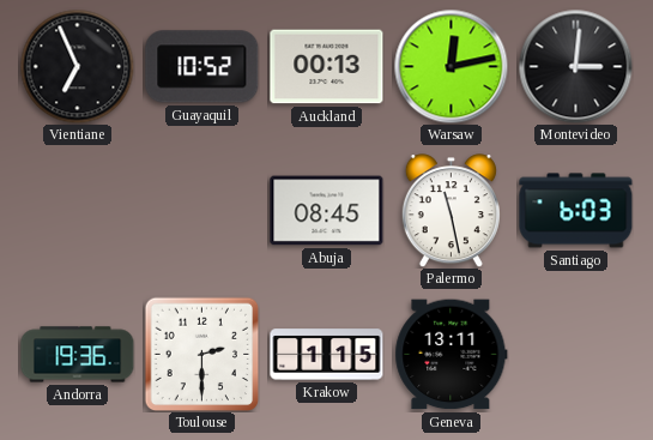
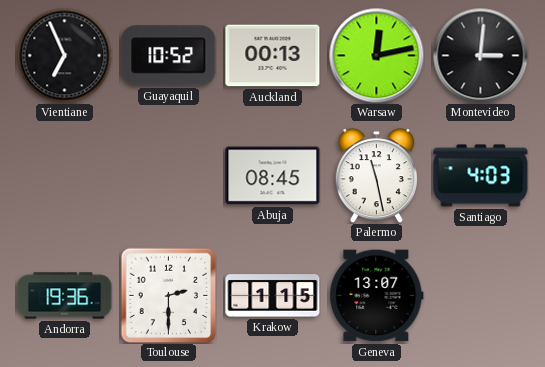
Santiago: 6:03 -> 4:03
Geneva: 13:11 -> 13:07
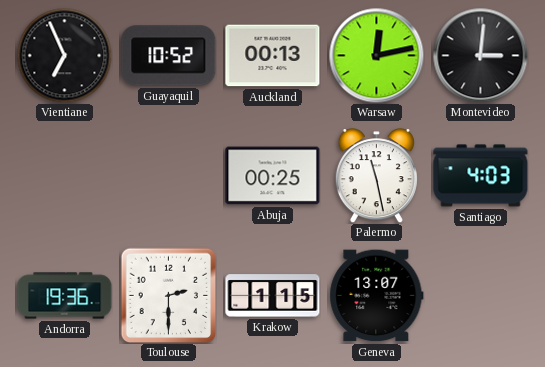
Abuja: 08:45 -> 00:25
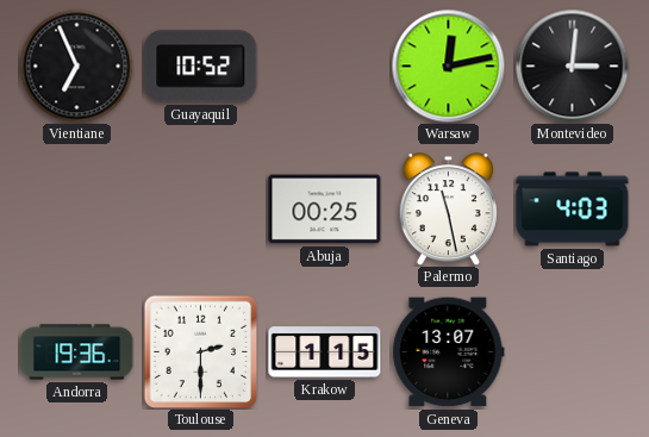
Auckland: 00:13 -> none
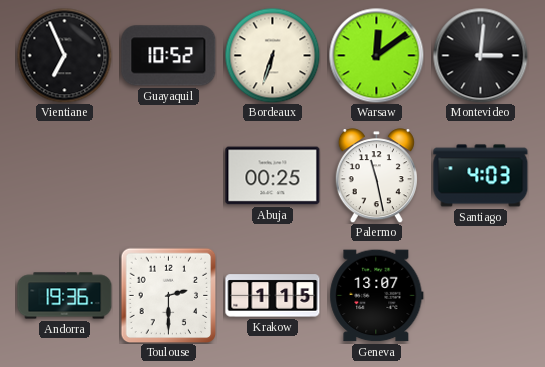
Bordeaux: none -> 6:33
Warsaw: 12:13 -> 12:09
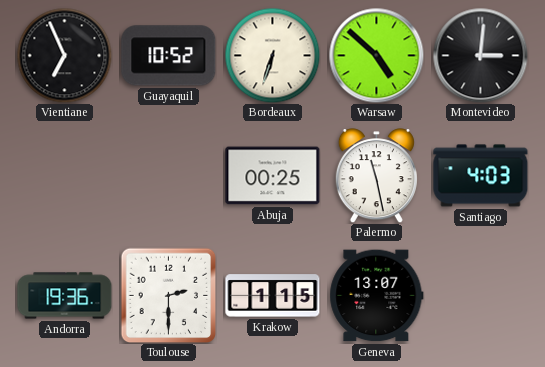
Warsaw: 12:09 -> 4:52
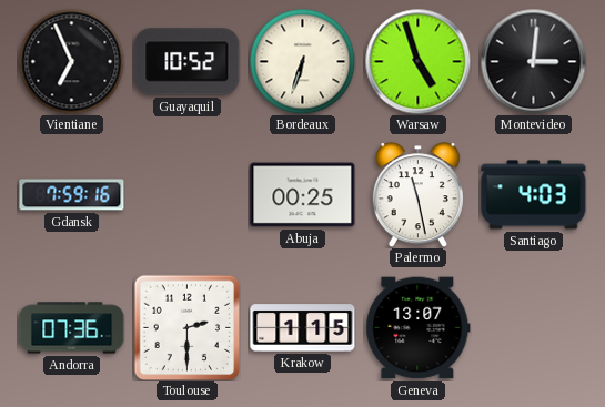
Warsaw: 4:52 -> 4:57
Gdansk: none -> 7:59
Andorra: 19:36 -> 07:36
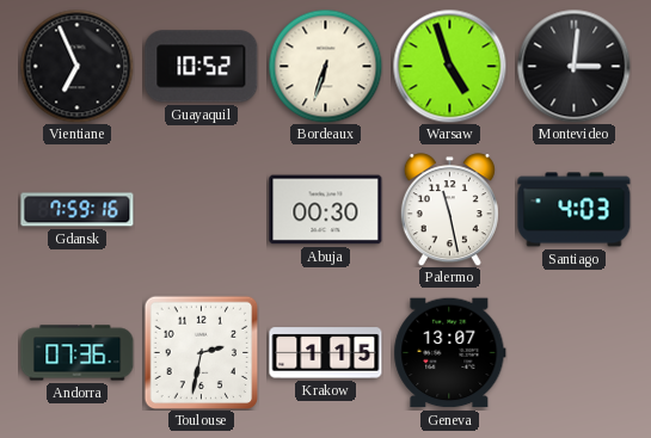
Abuja: 00:25 -> 00:30
Toulouse: 2:30 -> 2:32
